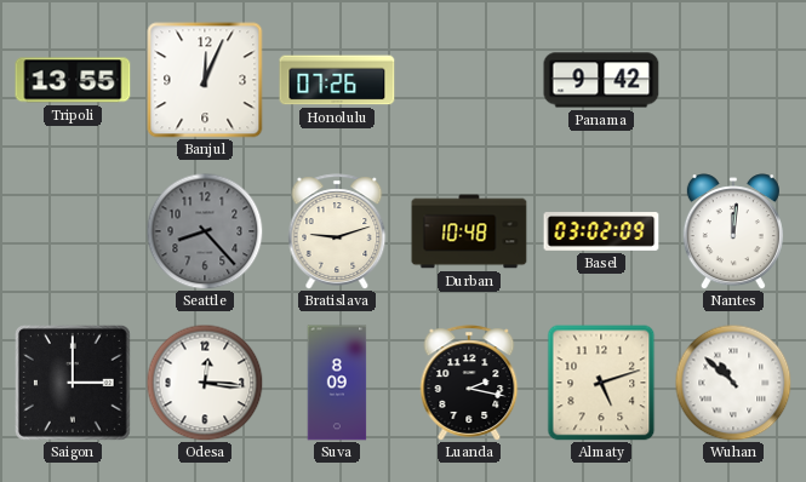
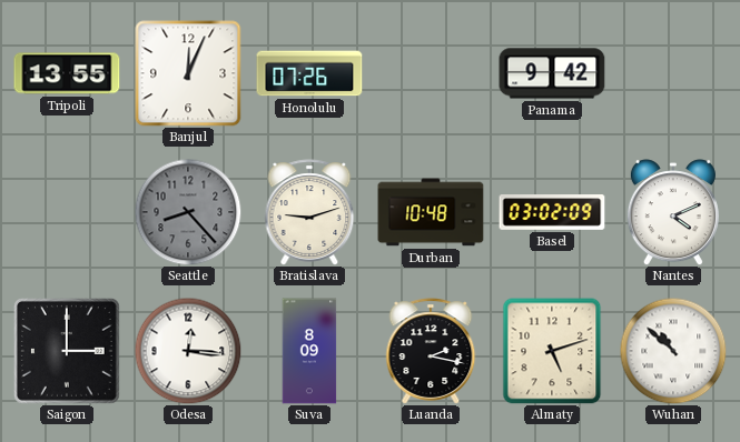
Nantes: 12:01 -> 4:11
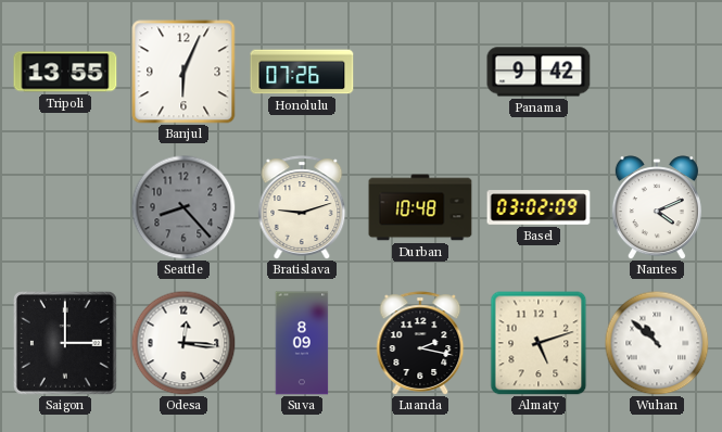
Banjul: 12:04 -> 6:04
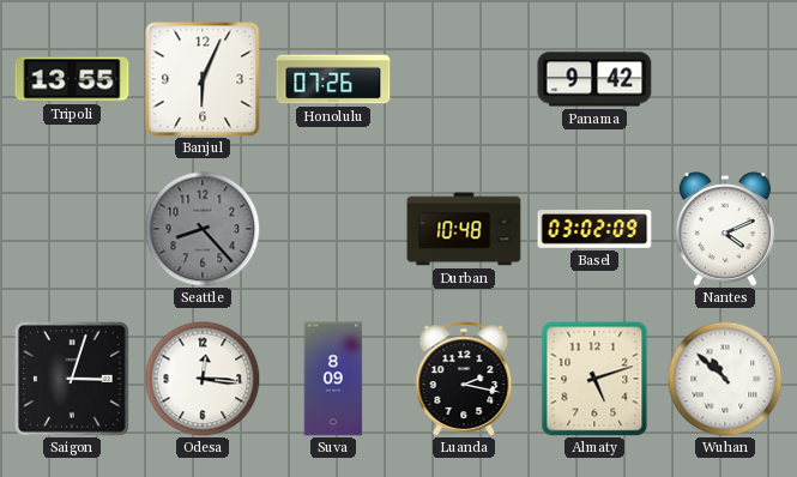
Bratislava: 9:12 -> none
Saigon: 3:00 -> 3:03
